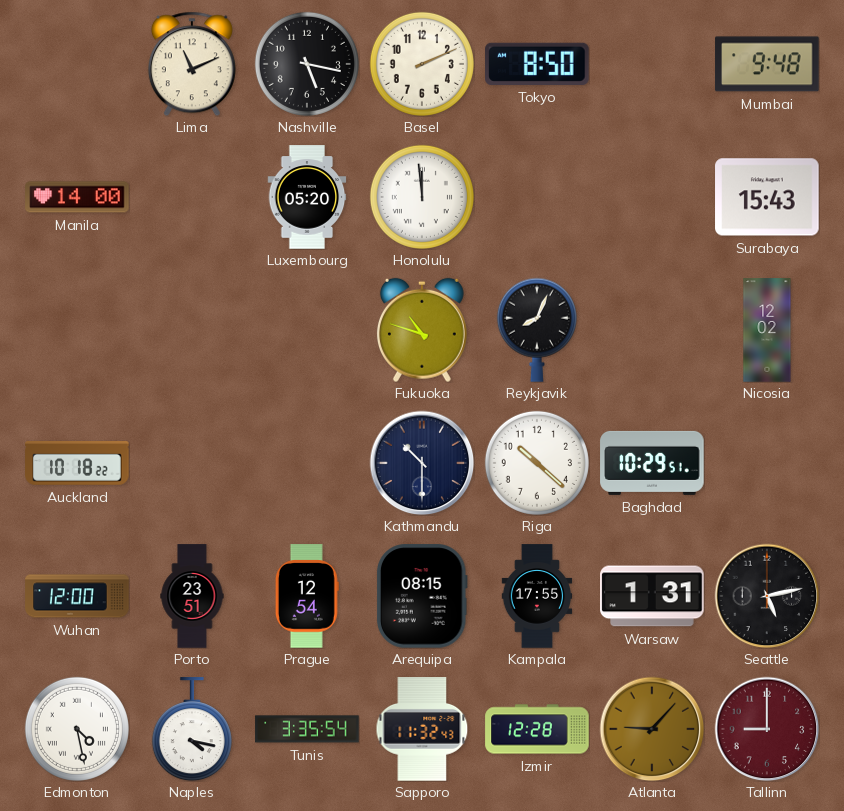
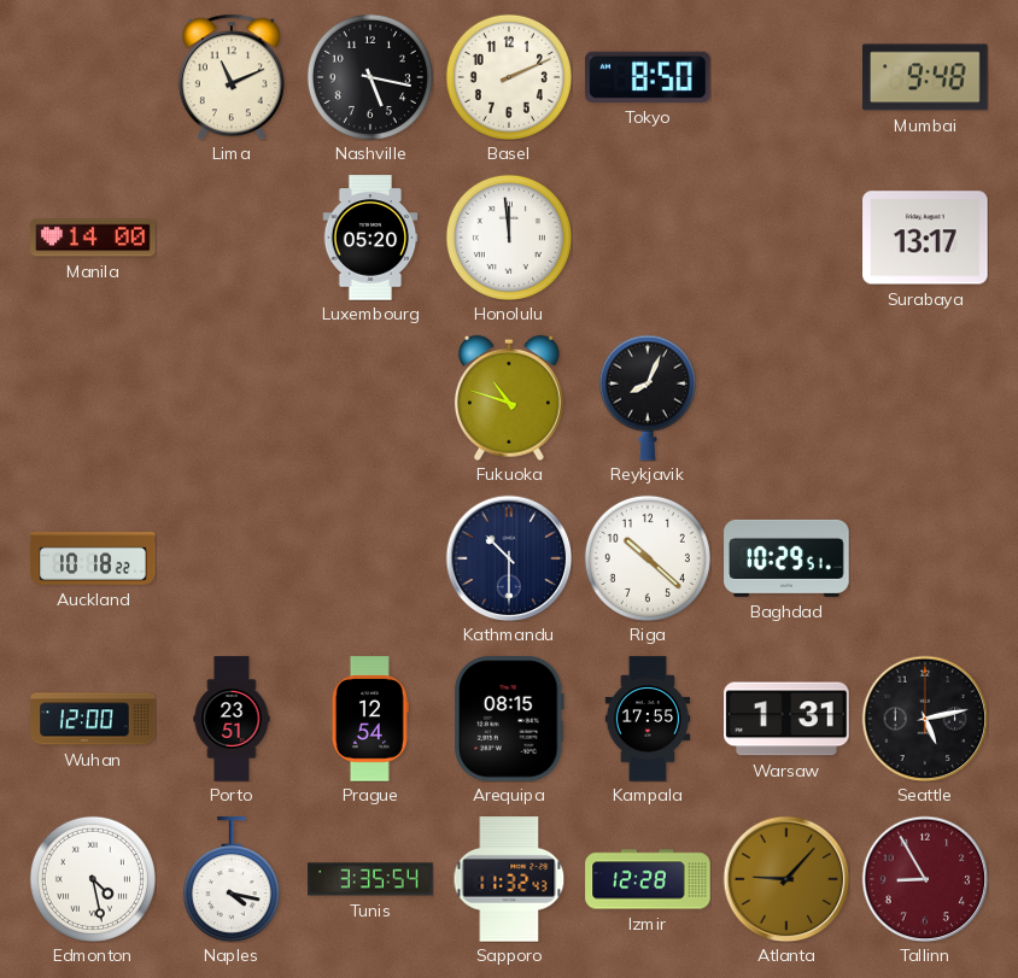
Surabaya: 15:43 -> 13:17
Nicosia: 12:02 -> none
Tallinn: 9:00 -> 8:55
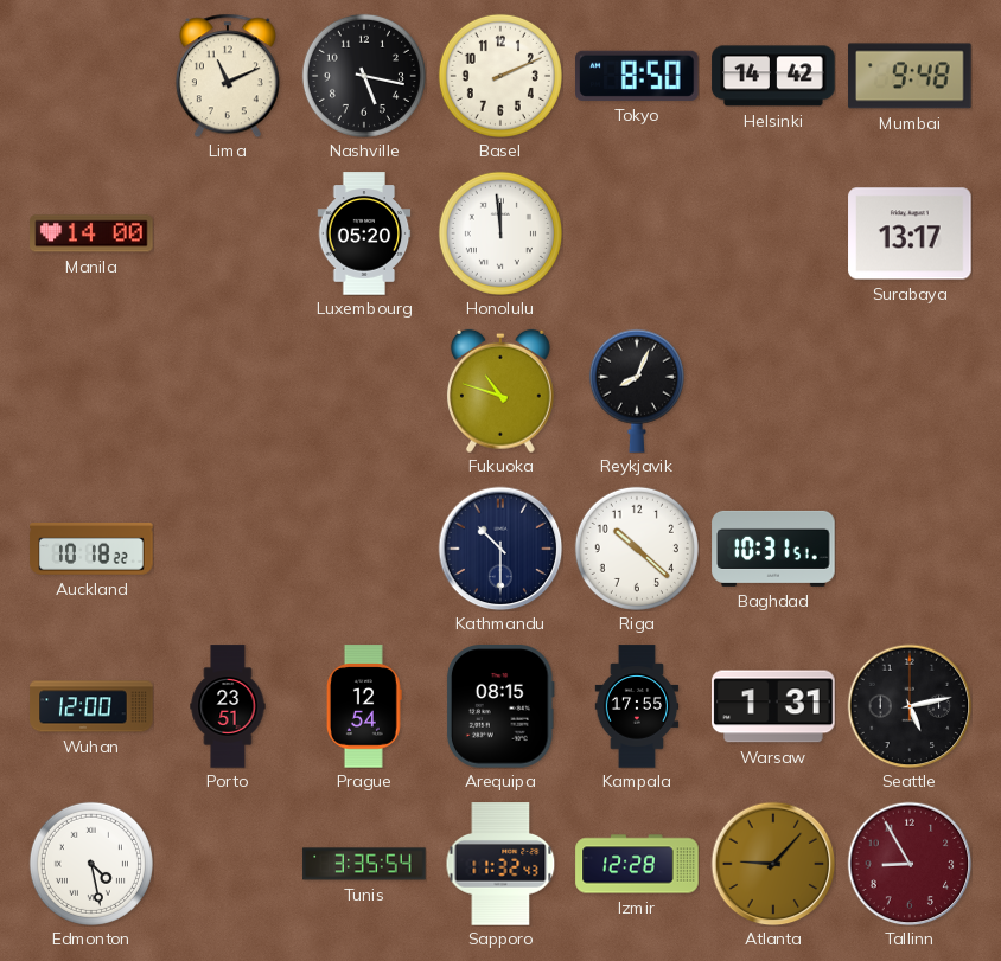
Helsinki: none -> 14:42
Baghdad: 10:29 -> 10:31
Naples: 4:17 -> none
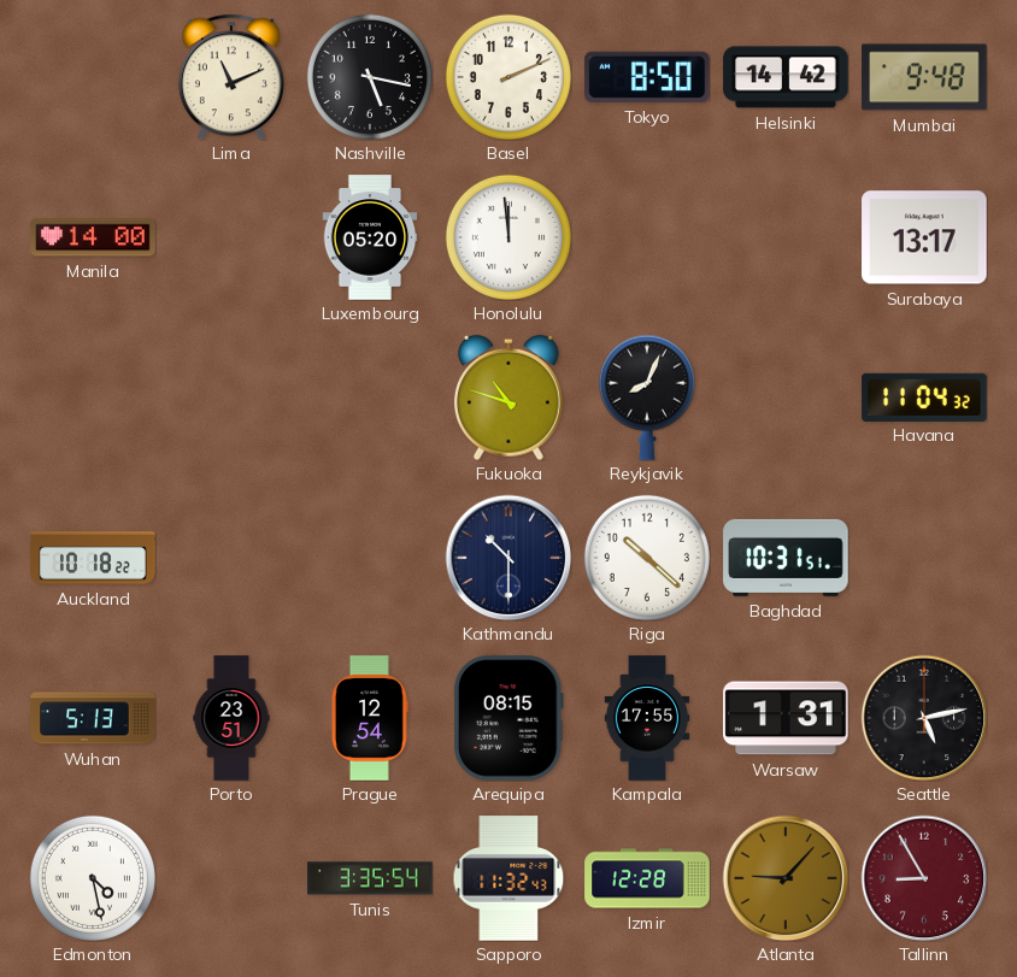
Havana: none -> 11:04
Wuhan: 12:00 -> 5:13
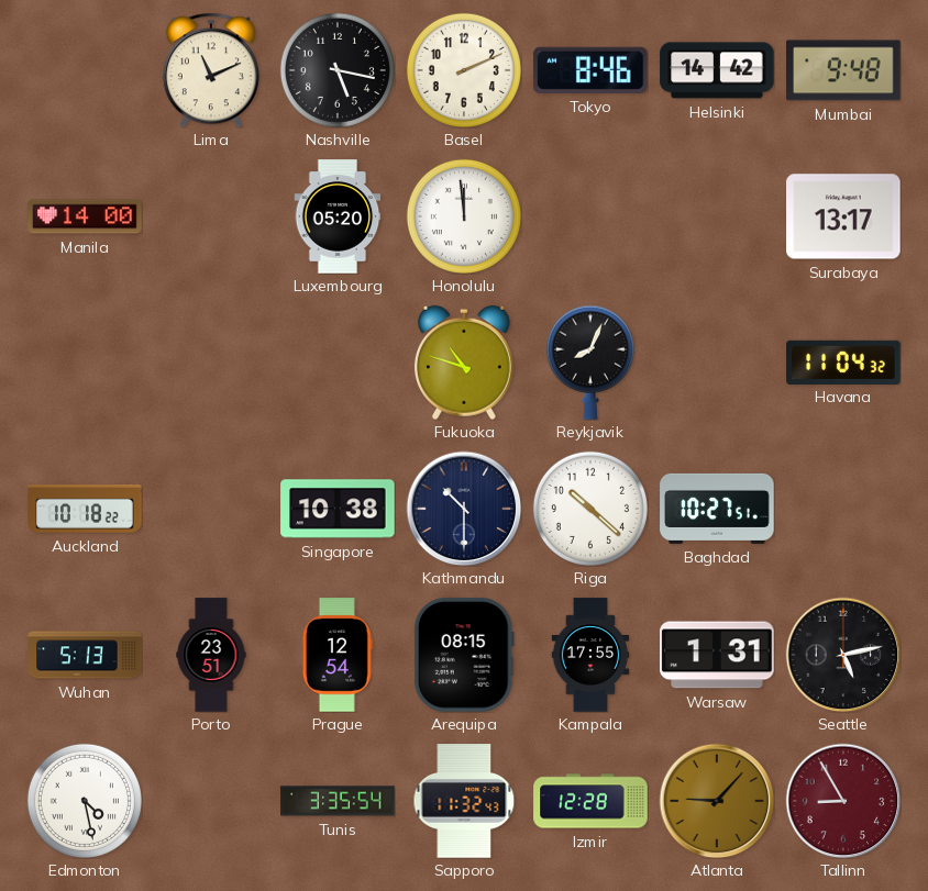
Tokyo: 8:50 -> 8:46
Singapore: none -> 10:38
Baghdad: 10:31 -> 10:27
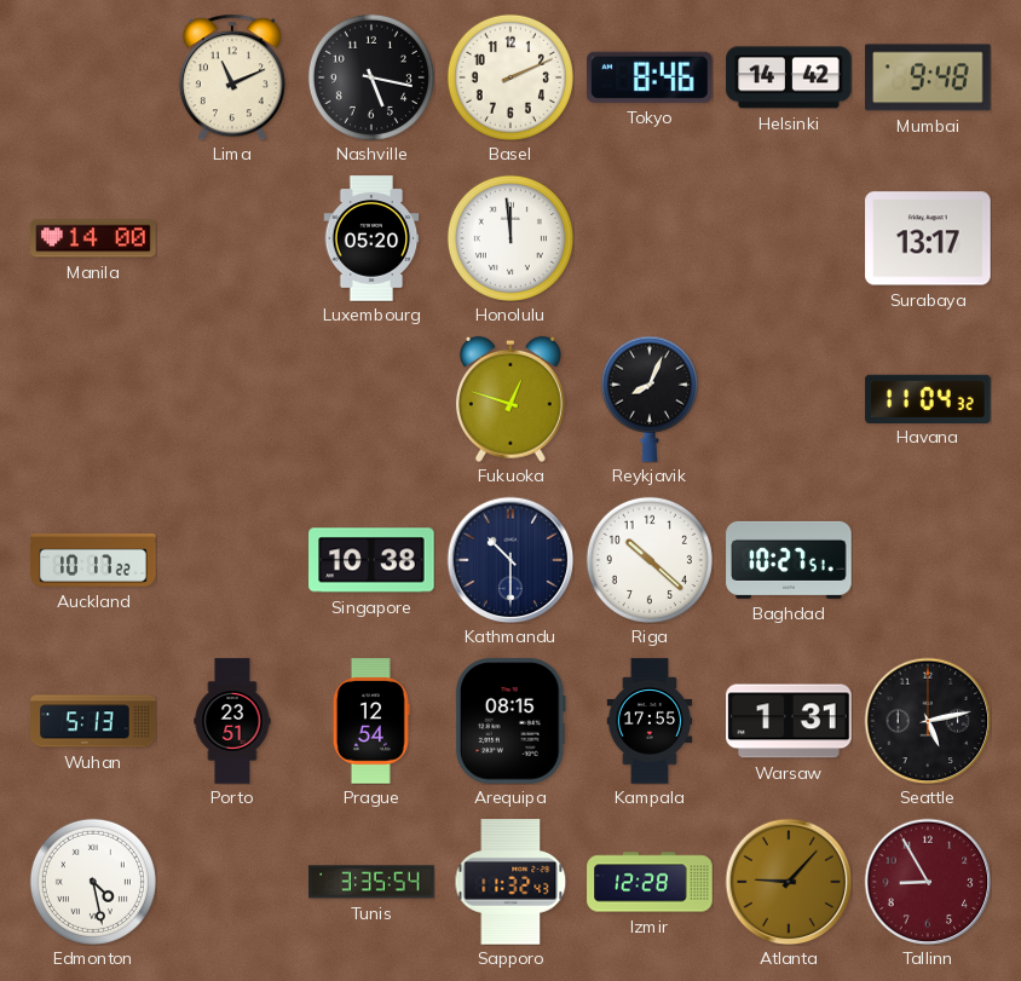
Fukuoka: 10:48 -> 12:48
Auckland: 10:18 -> 10:17
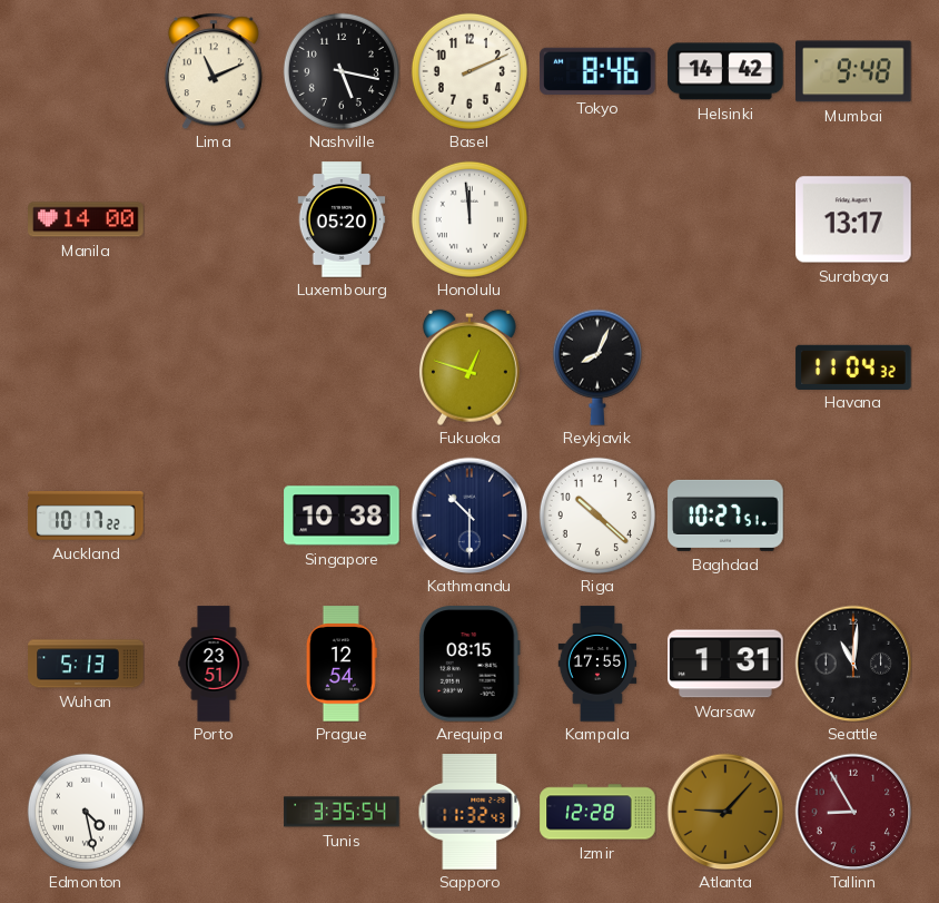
Seattle: 5:13 -> 11:01
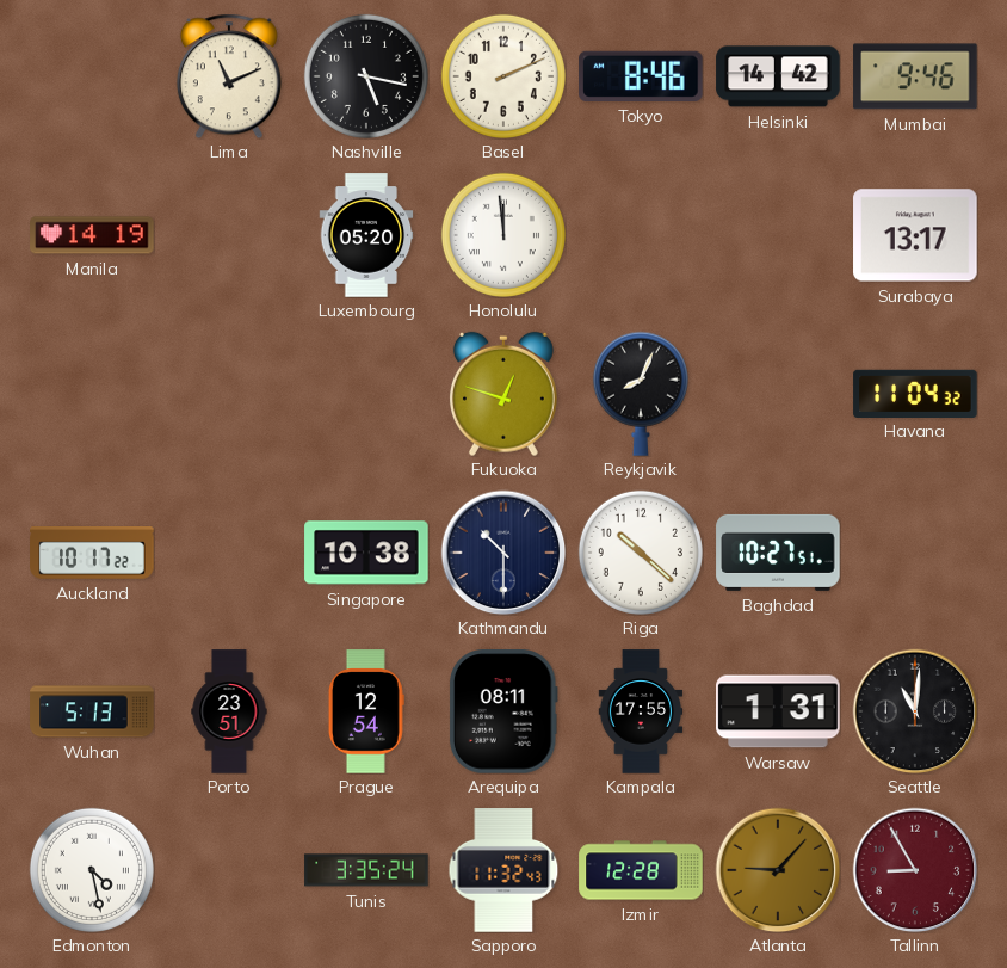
Mumbai: 9:48 -> 9:46
Manila: 14:00 -> 14:19
Arequipa: 08:15 -> 08:11
Tunis: 3:35:54 -> 3:35:24
